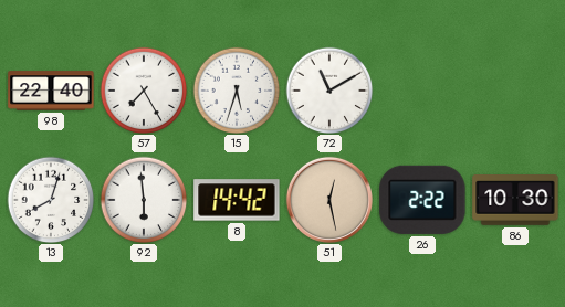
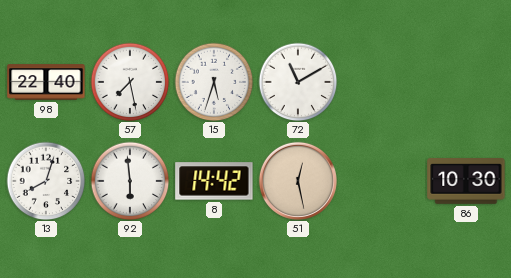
57: 7:25 -> 7:28
26: 2:22 -> none
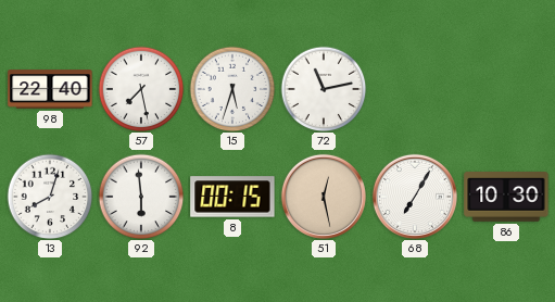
72: 11:10 -> 11:13
8: 14:42 -> 00:15
68: none -> 7:05
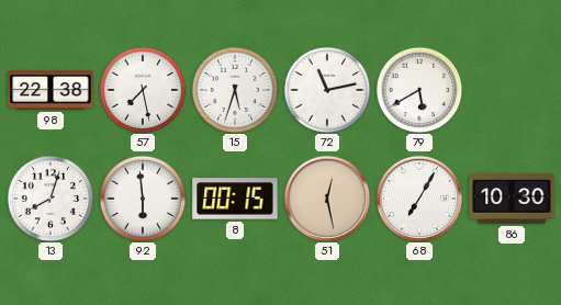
98: 22:40 -> 22:38
79: none -> 5:40
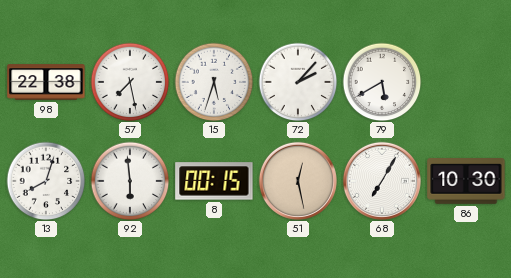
72: 11:13 -> 2:07
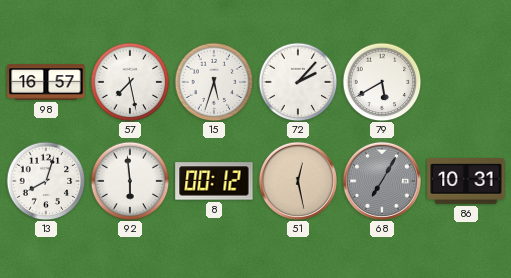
98: 22:38 -> 16:57
8: 00:15 -> 00:12
68 dial: white -> grey
86: 10:30 -> 10:31
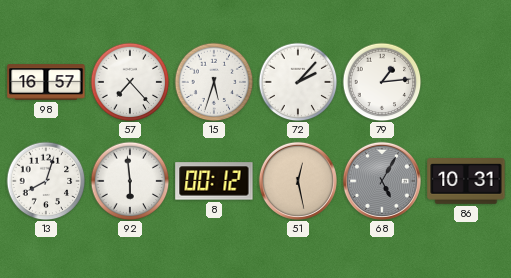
57: 7:28 -> 7:23
79: 5:40 -> 1:14
68: 7:05 -> 5:05
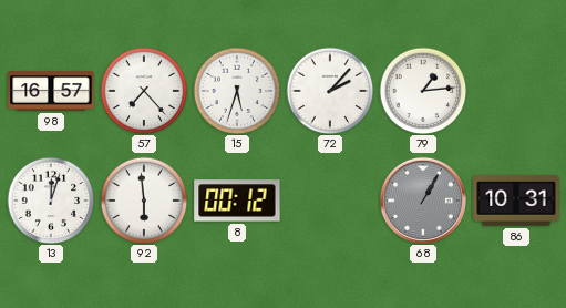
13: 8:03 -> 12:03
51: 12:28 -> none
68: 5:05 -> 1:05
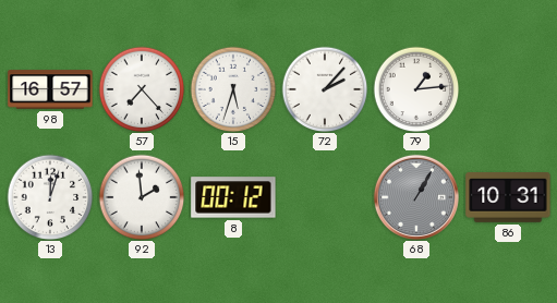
92: 5:59 -> 1:59
